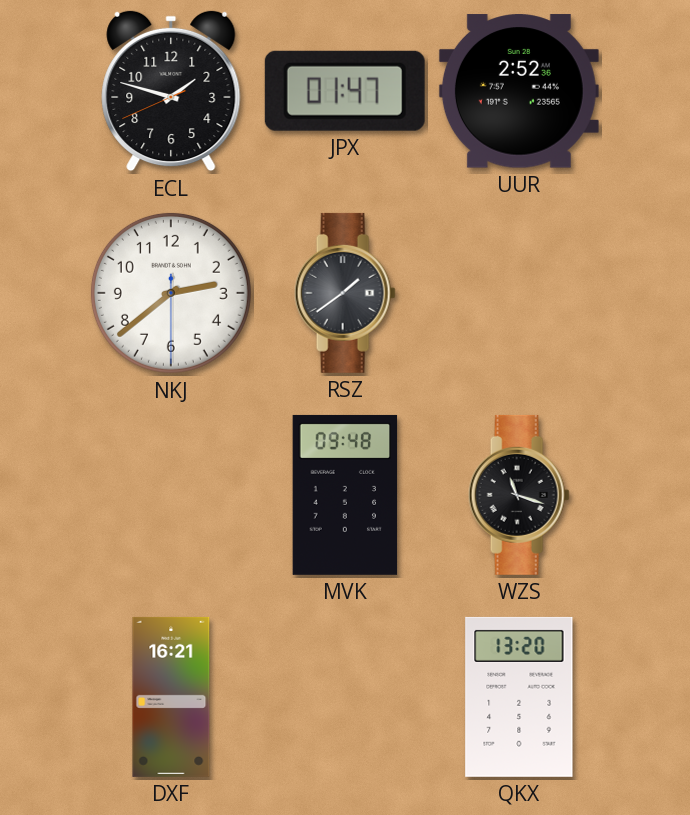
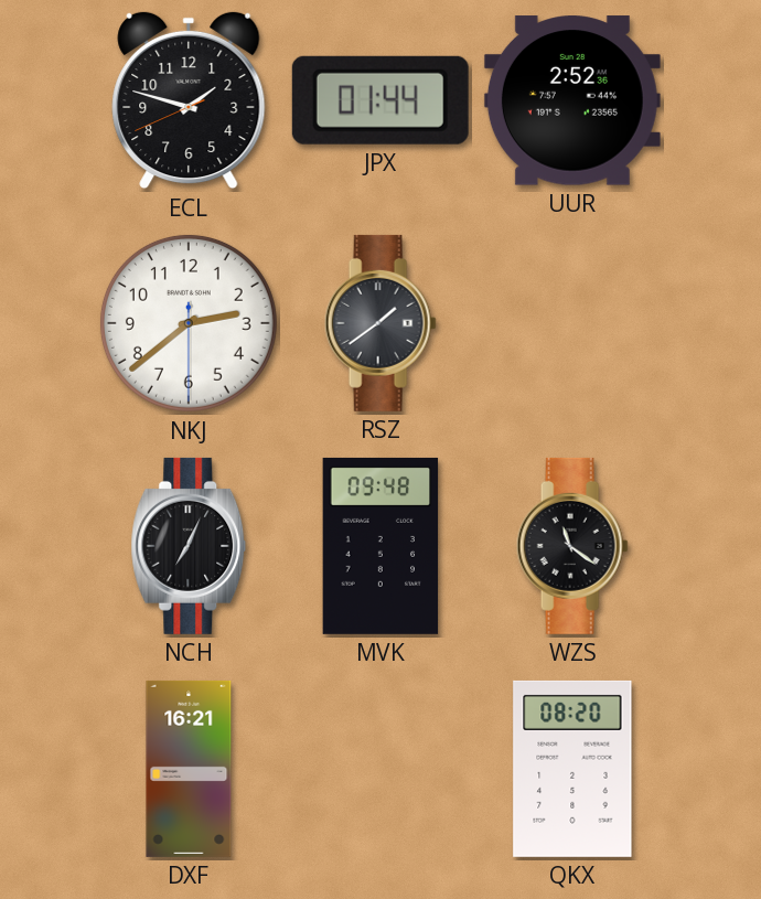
JPX: 01:47 -> 01:44
NCH: none -> 7:04
WZS: 11:18 -> 11:21
QKX: 13:20 -> 08:20
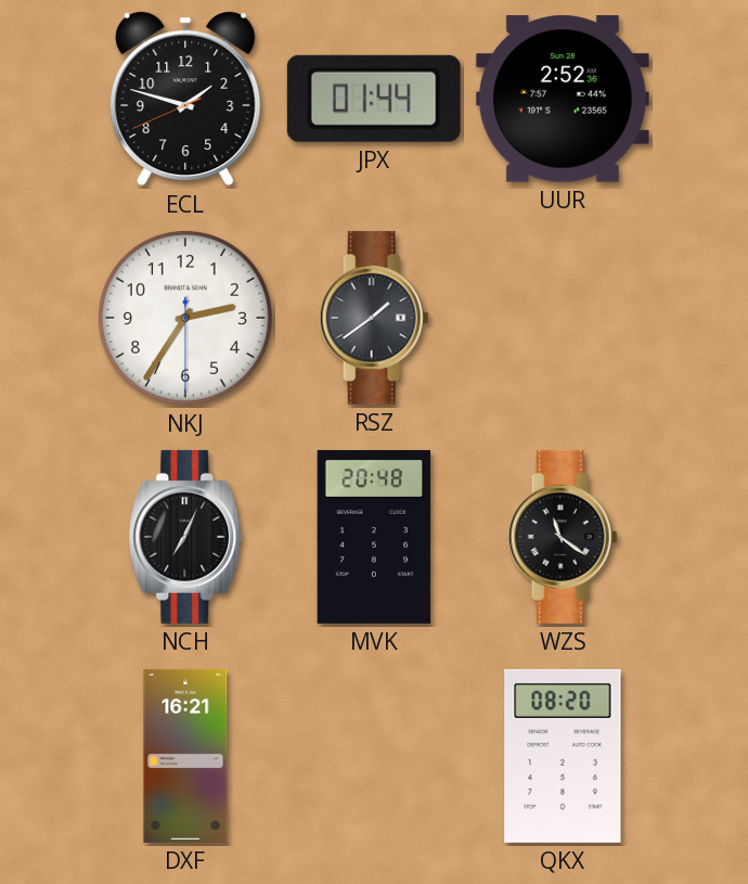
NKJ: 2:38 -> 2:35
MVK: 09:48 -> 20:48
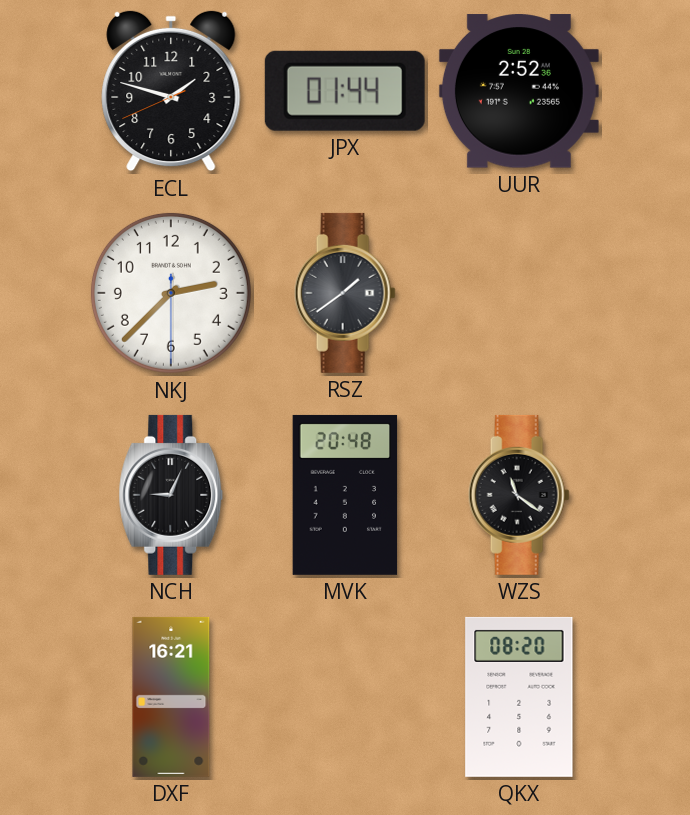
NKJ: 2:35 -> 2:37
NCH: 7:04 -> 9:04
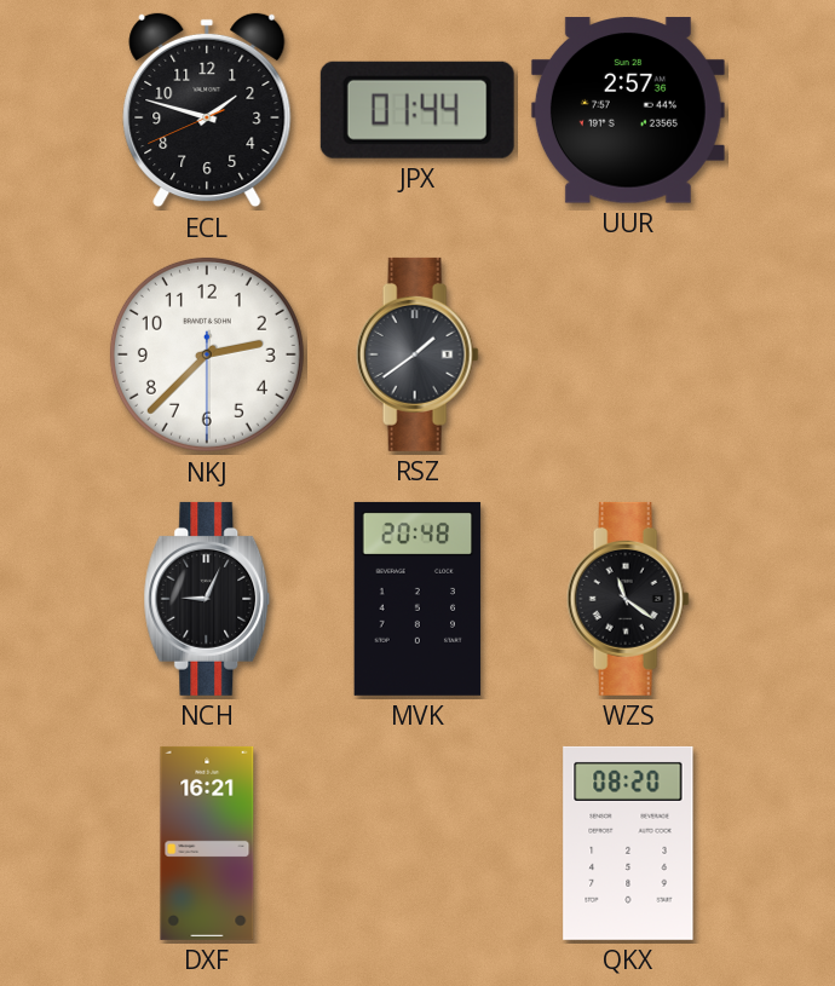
UUR: 2:52 -> 2:57
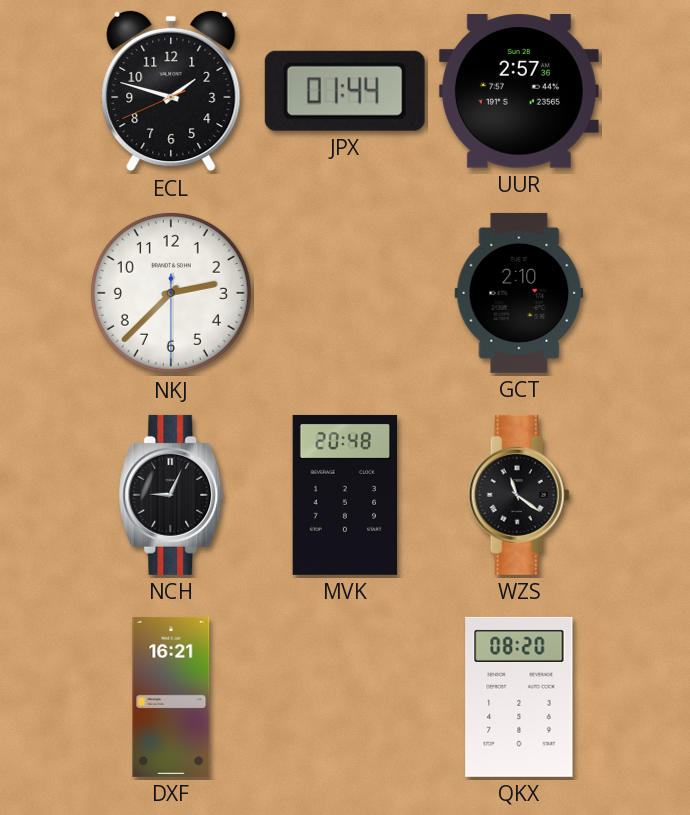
RSZ: 1:39 -> none
GCT: none -> 2:10
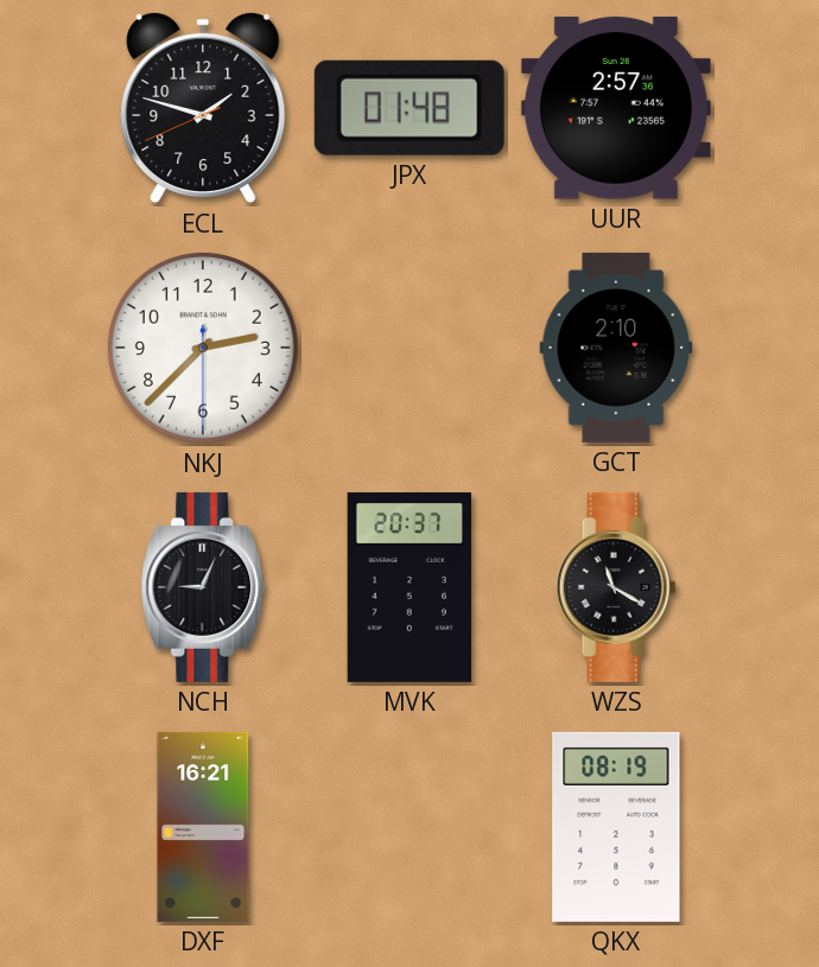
JPX: 01:44 -> 01:48
MVK: 20:48 -> 20:37
WZS: 11:21 -> 11:20
QKX: 08:20 -> 08:19
